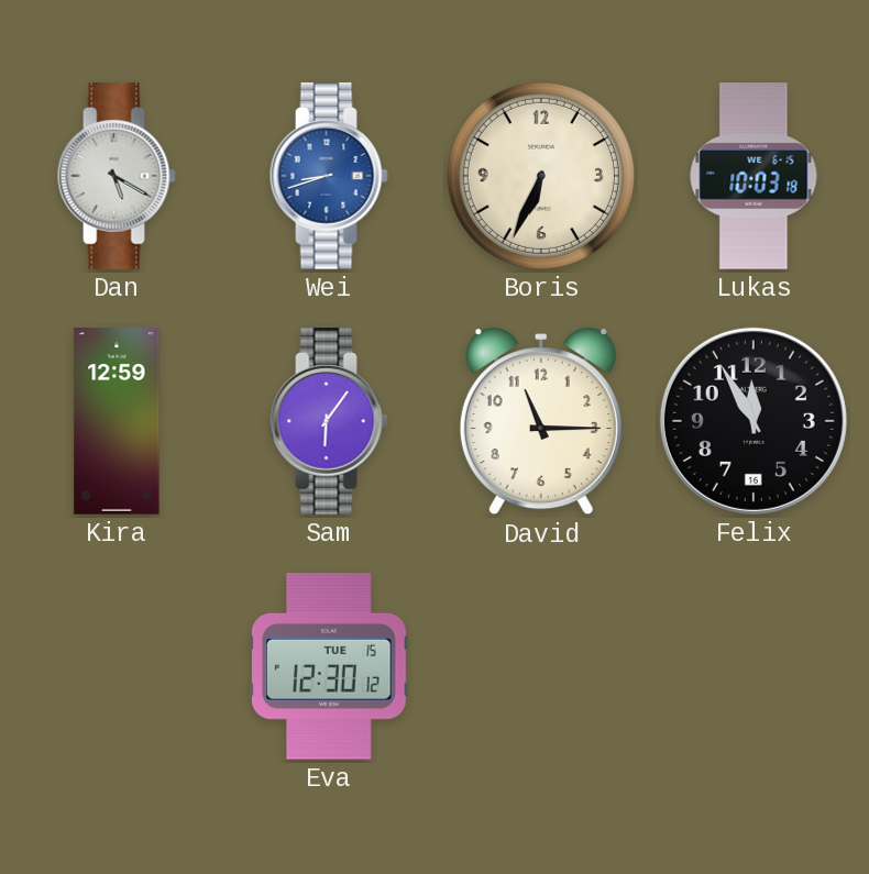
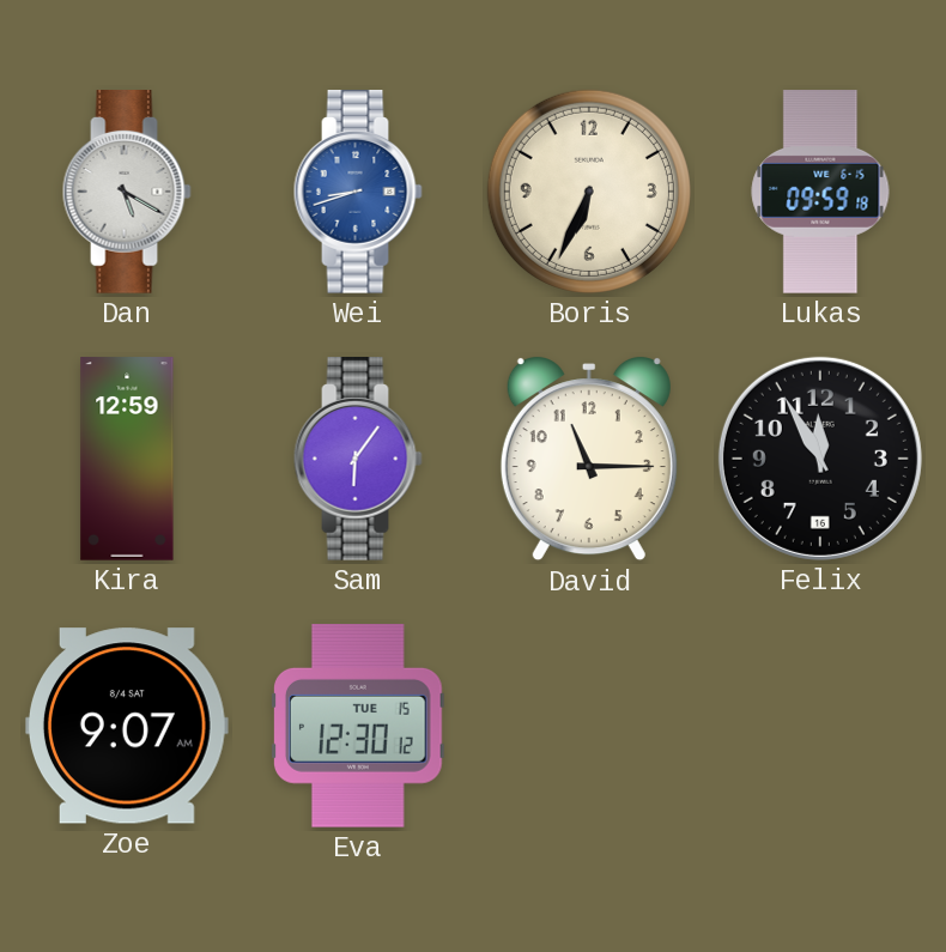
Lukas: 10:03 -> 09:59
Zoe: none -> 9:07
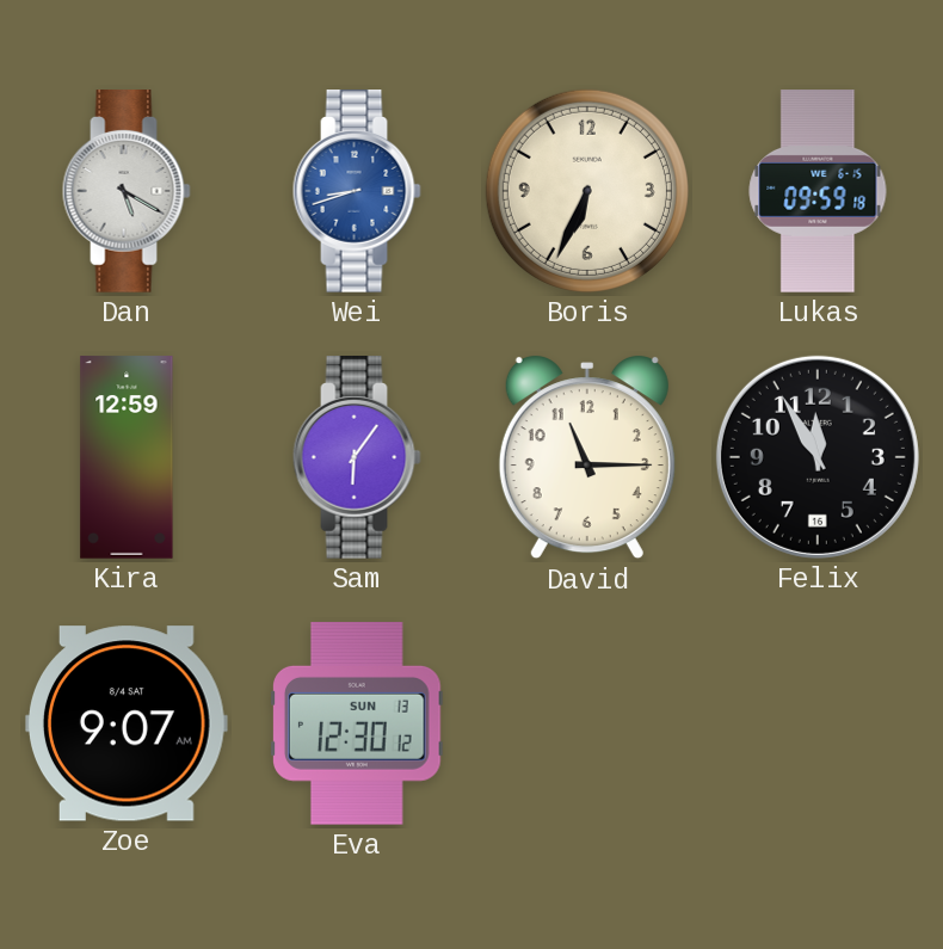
Eva date: TUE 15 -> SUN 13
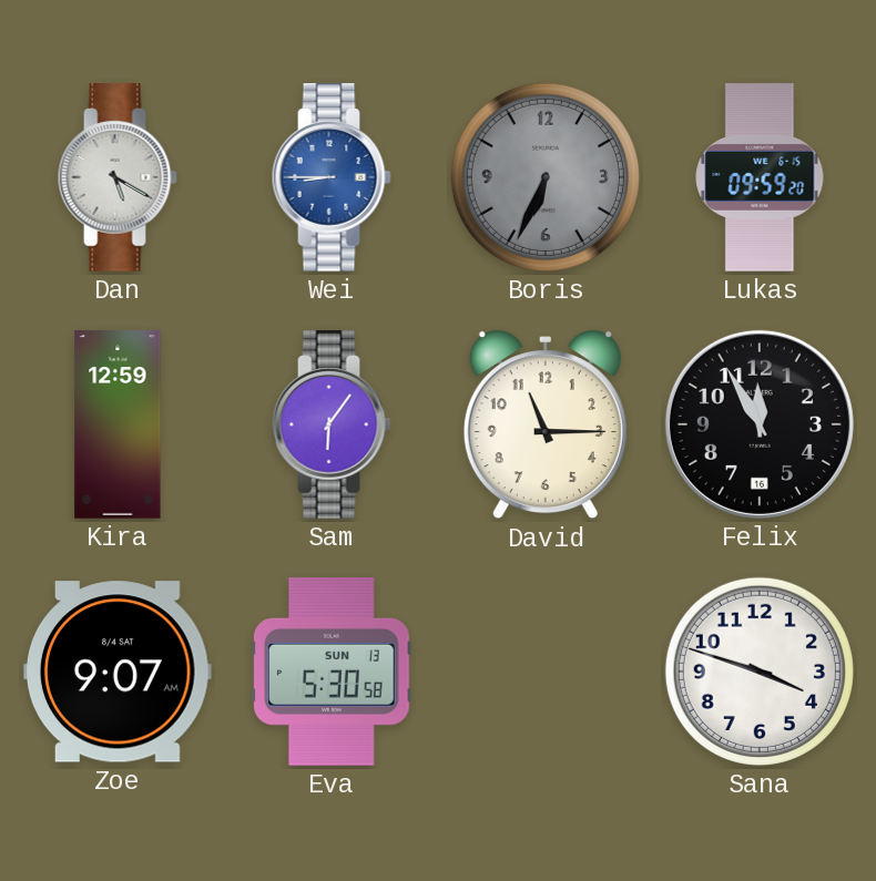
Wei: 8:42 -> 8:45
Boris dial: cream -> grey
Lukas: 09:59:18 -> 09:59:20
Eva: 12:30 -> 5:30
Sana: none -> 3:48
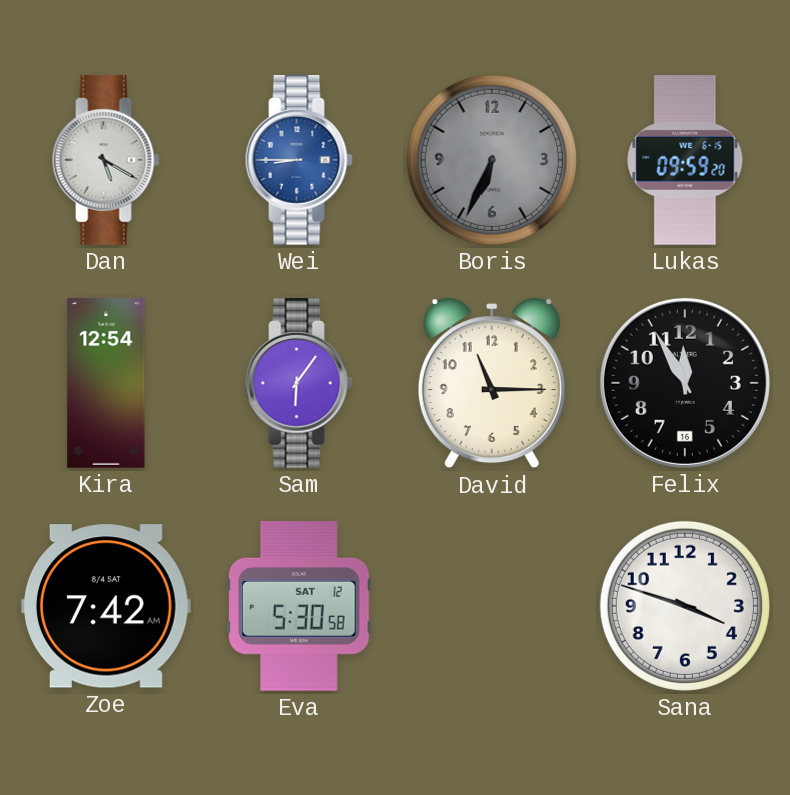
Kira: 12:59 -> 12:54
Zoe: 9:07 -> 7:42
Eva date: SUN 13 -> SAT 12
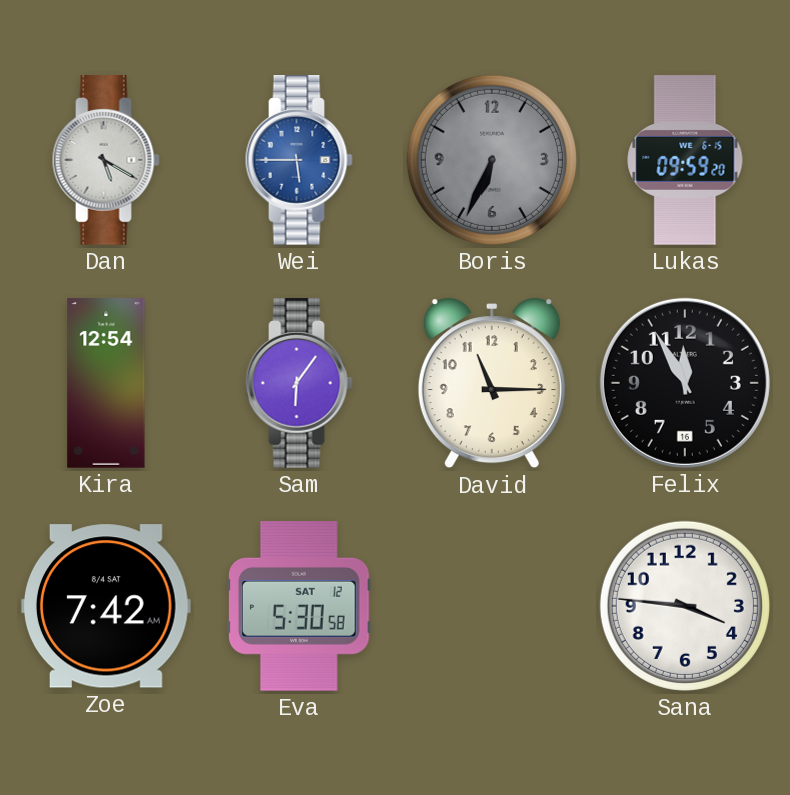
Wei: 8:45 -> 5:45
Sana: 3:48 -> 3:46
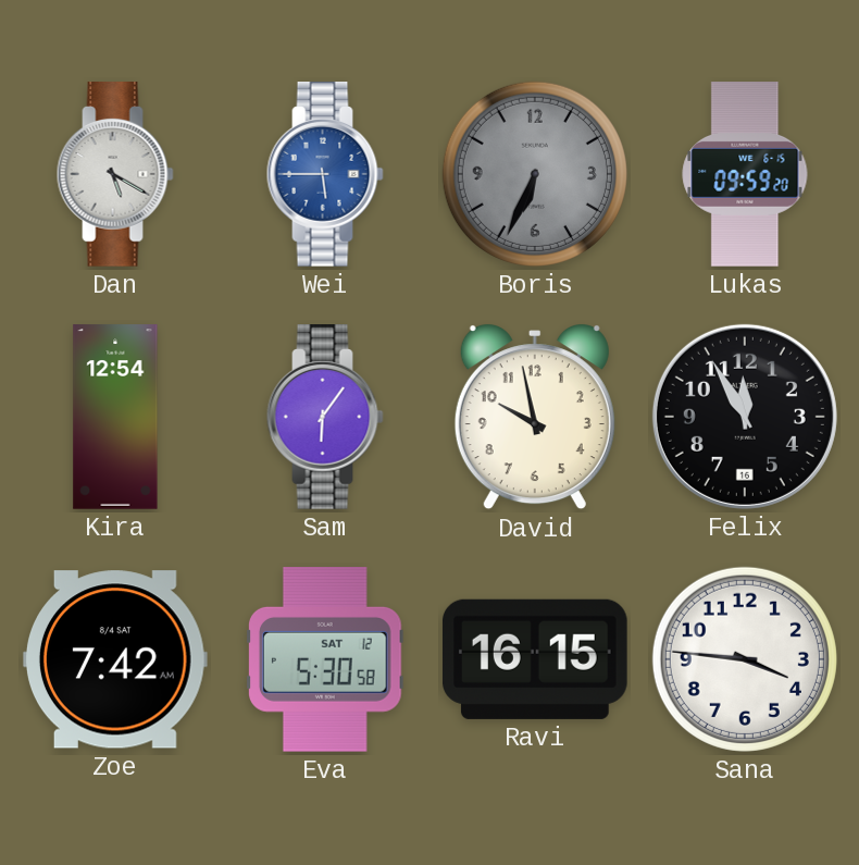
David: 11:15 -> 9:58
Ravi: none -> 16:15
